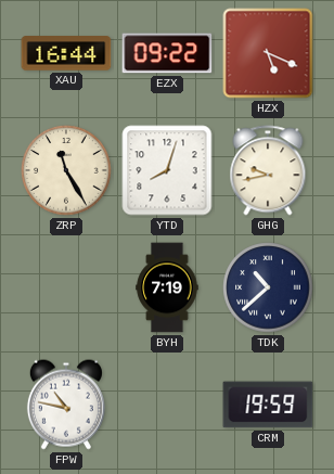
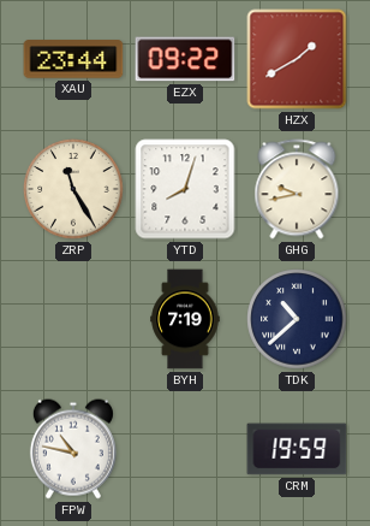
XAU: 16:44 -> 23:44
HZX: 5:19 -> 1:40
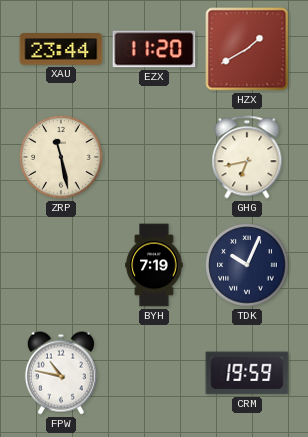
EZX: 09:22 -> 11:20
ZRP: 11:25 -> 11:28
YTD: 8:03 -> none
GHG: 9:43 -> 6:43
TDK: 10:38 -> 10:04
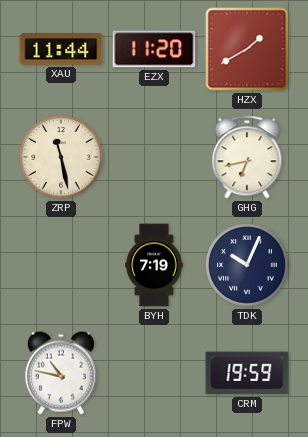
XAU: 23:44 -> 11:44
